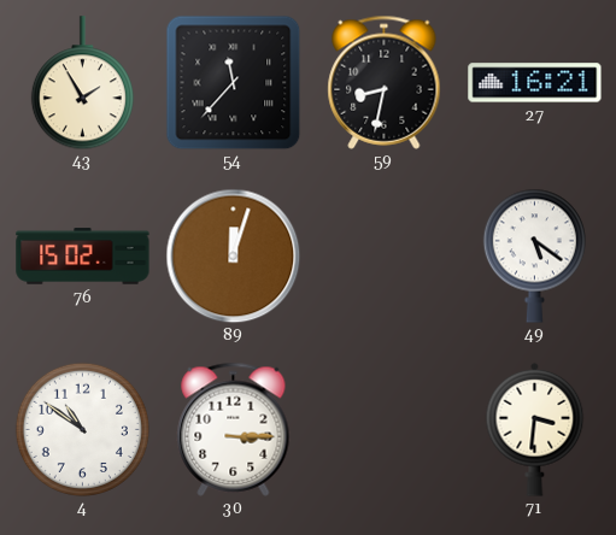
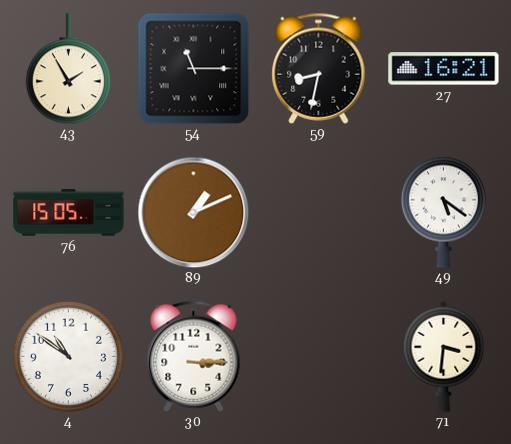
54: 11:37 -> 11:15
76: 15:02 -> 15:05
89: 12:03 -> 1:11
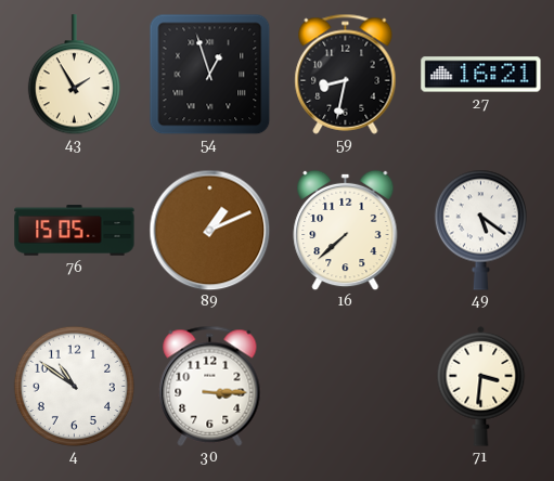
54: 11:15 -> 12:57
16: none -> 7:38
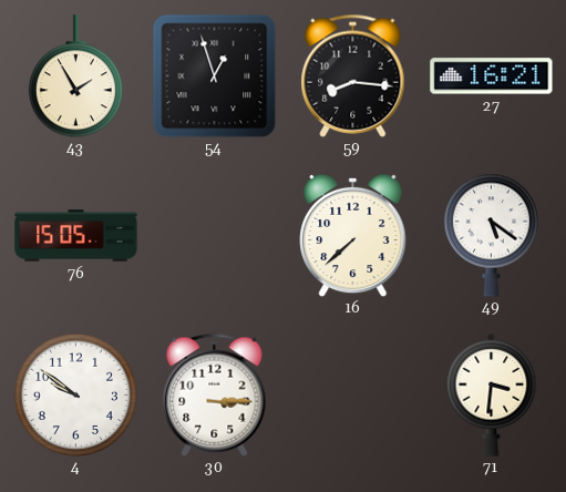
59: 8:32 -> 8:16
89: 1:11 -> none
4: 10:51 -> 9:51
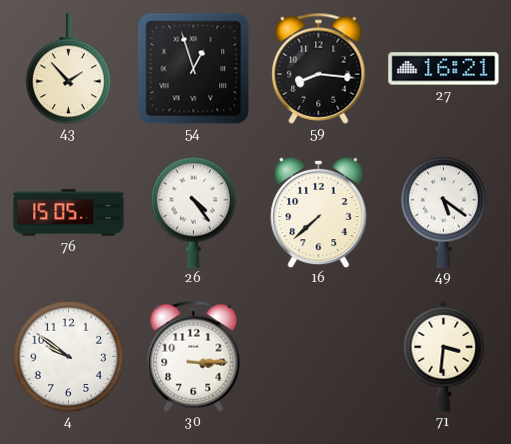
43: 1:55 -> 1:53
26: none -> 4:24
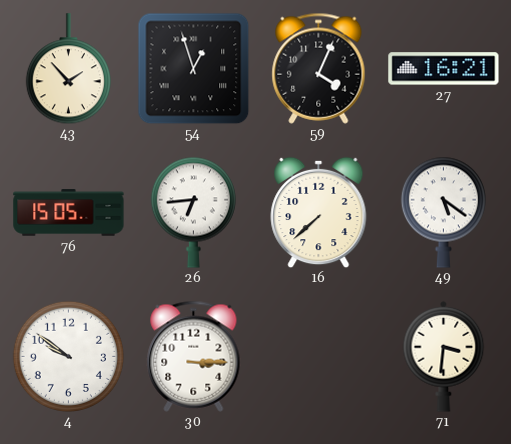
59: 8:16 -> 4:04
26: 4:24 -> 6:44
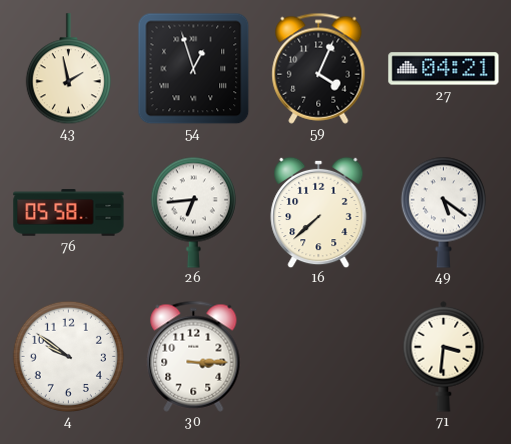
43: 1:53 -> 1:58
27: 16:21 -> 04:21
76: 15:05 -> 05:58
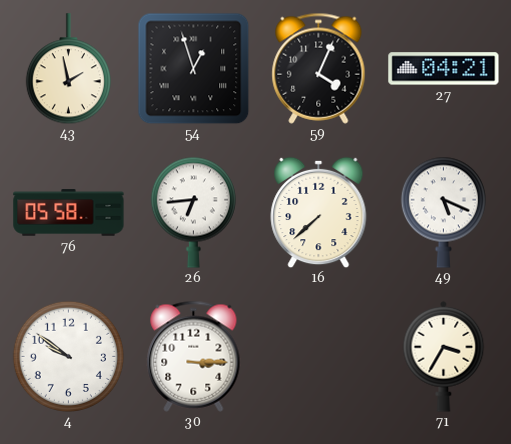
49: 5:21 -> 5:19
71: 3:31 -> 3:35
